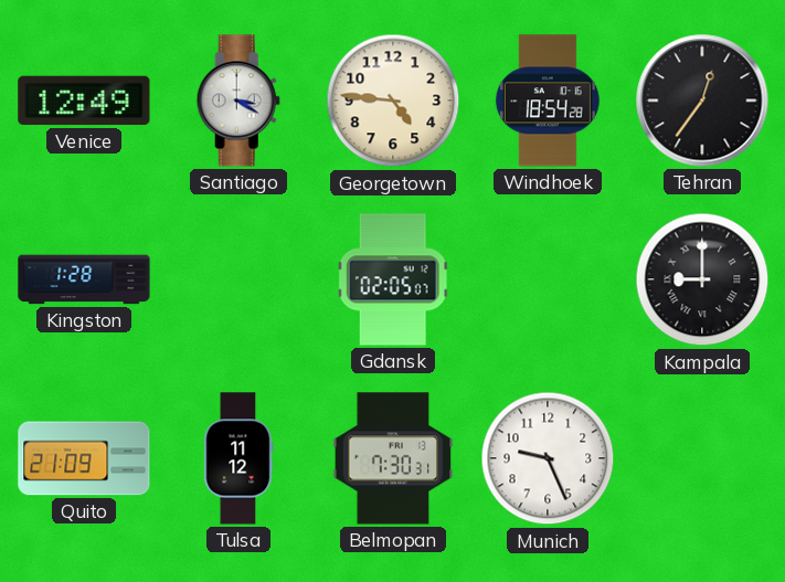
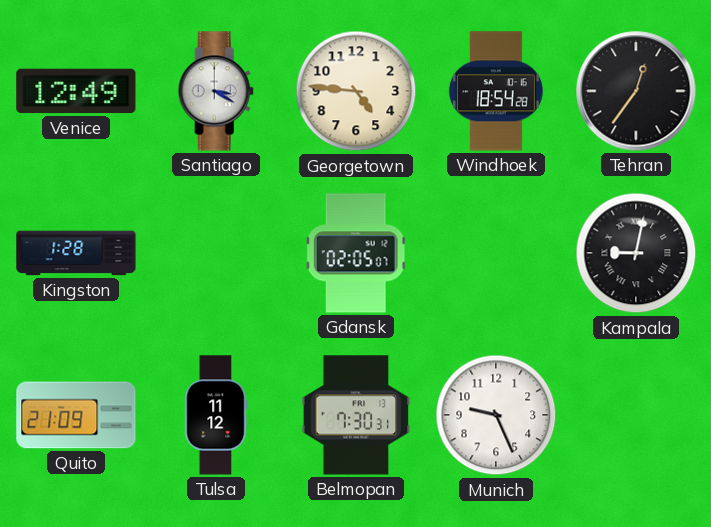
Kampala: 9:00 -> 9:02
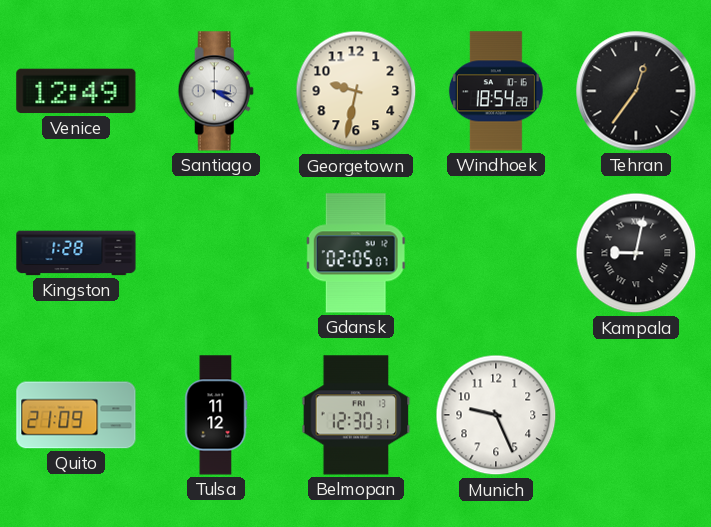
Georgetown: 4:46 -> 9:32
Belmopan: 7:30 -> 12:30
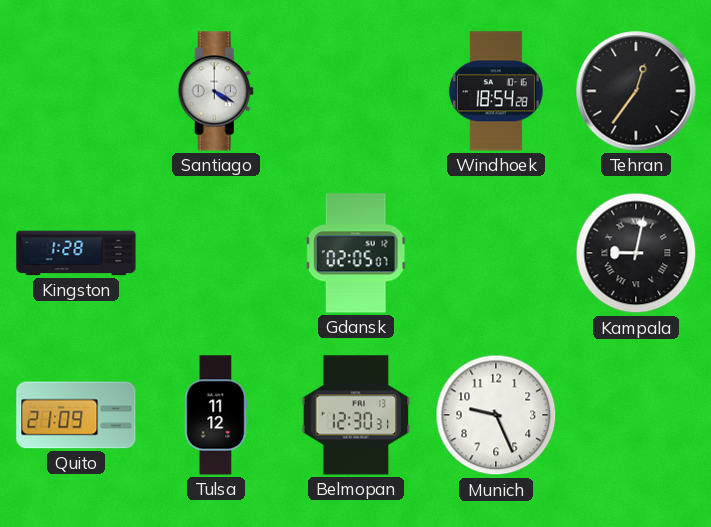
Venice: 12:49 -> none
Santiago: 3:20 -> 4:20
Georgetown: 9:32 -> none
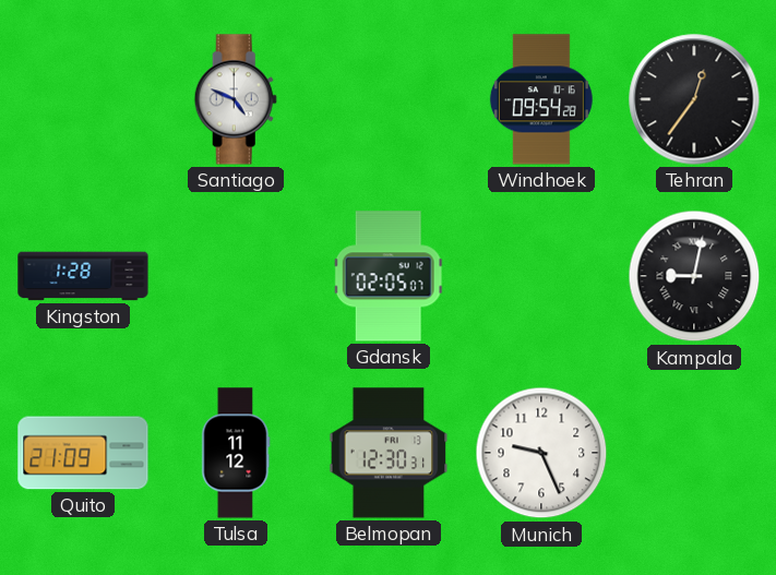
Santiago: 4:20 -> 4:49
Windhoek: 18:54 -> 09:54
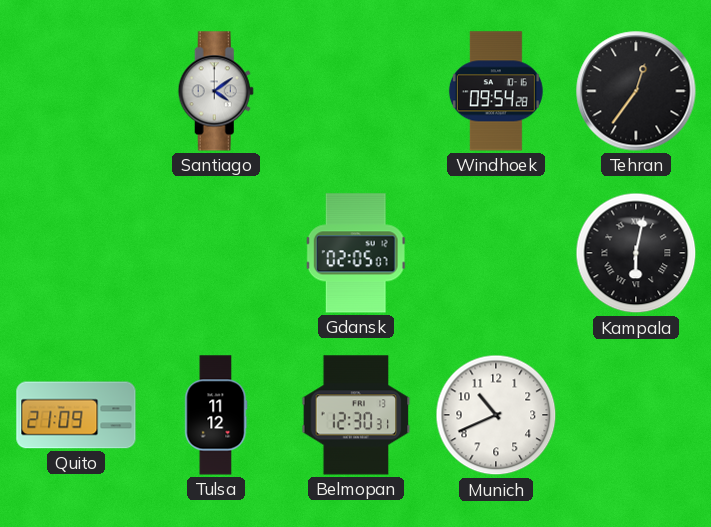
Santiago: 4:49 -> 4:09
Kingston: 1:28 -> none
Kampala: 9:02 -> 6:02
Munich: 9:26 -> 10:41
